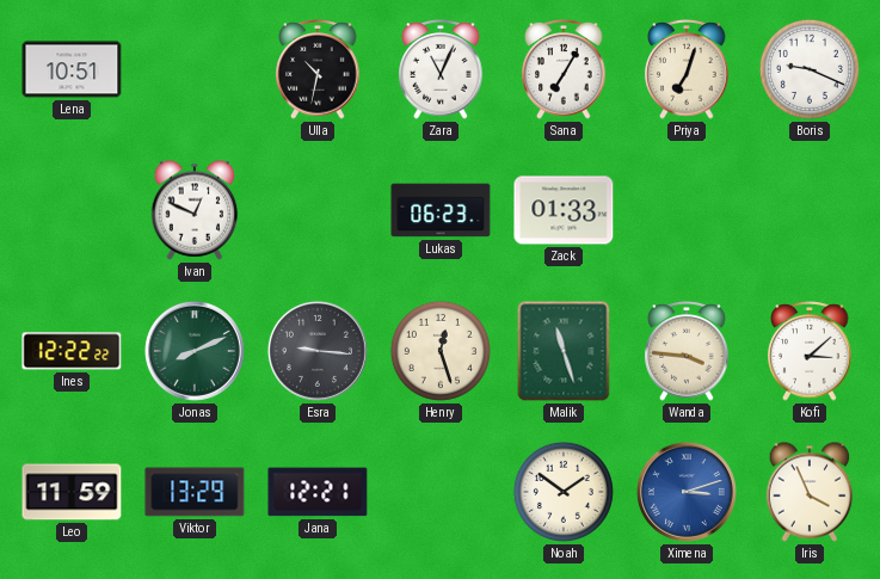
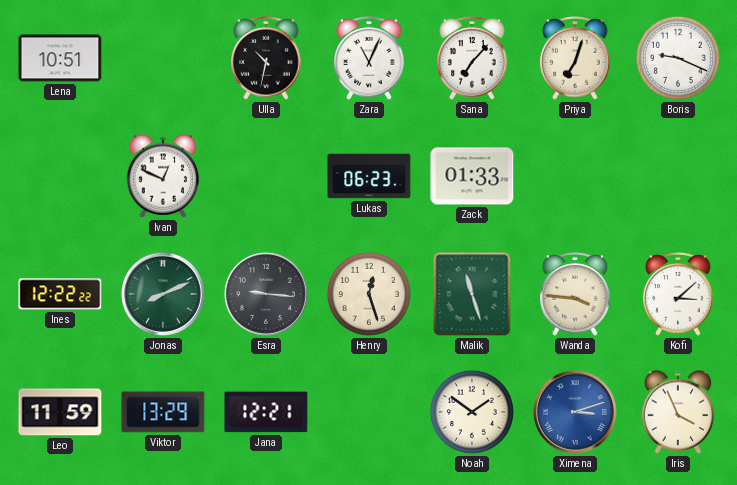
Sana: 7:05 -> 7:07
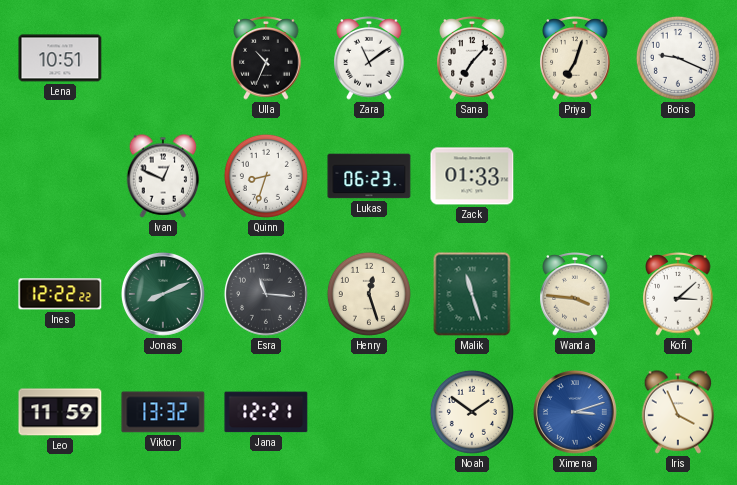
Ulla: 10:32 -> 10:34
Zara: 11:04 -> 11:09
Quinn: none -> 8:33
Esra: 9:16 -> 11:16
Viktor: 13:29 -> 13:32
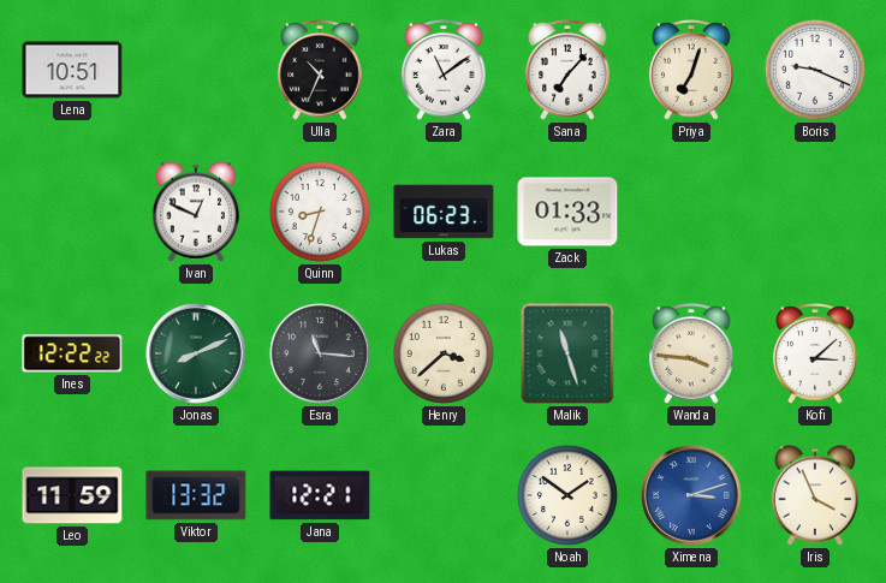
Henry: 12:27 -> 3:38
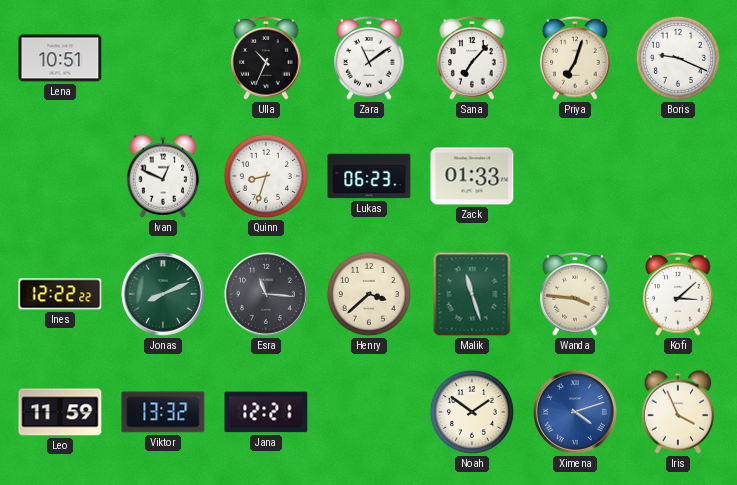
Ximena: 3:12 -> 4:12
